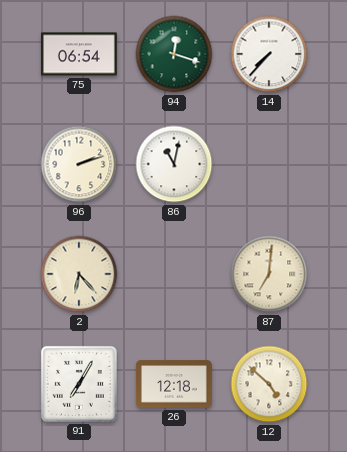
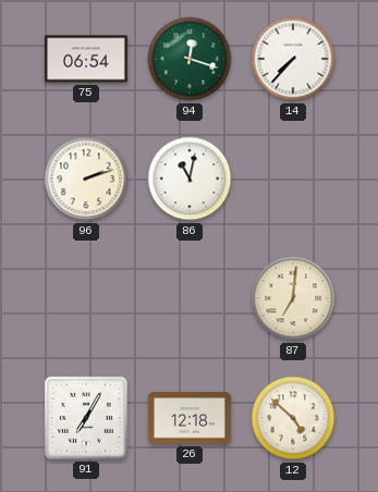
2: 6:23 -> none
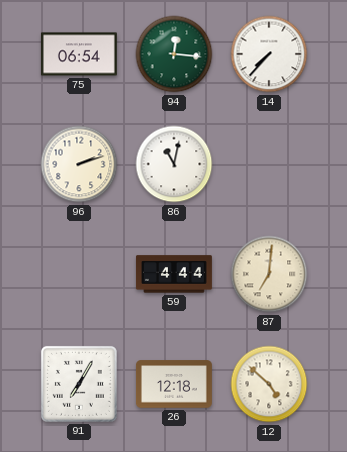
94: 12:18 -> 12:16
59: none -> 4:44
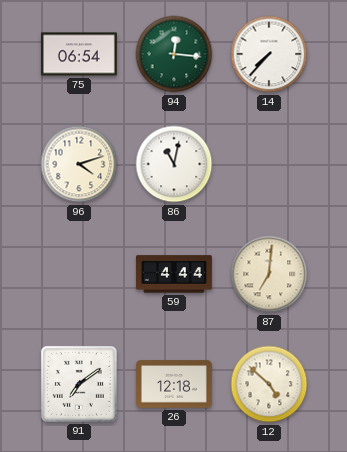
96: 2:12 -> 4:12
91: 7:05 -> 7:09
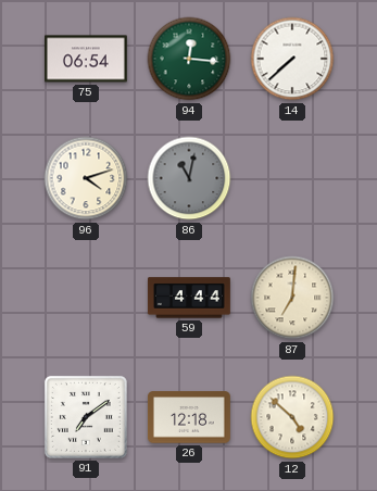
14: 7:37 -> 7:38
86 dial: white -> grey
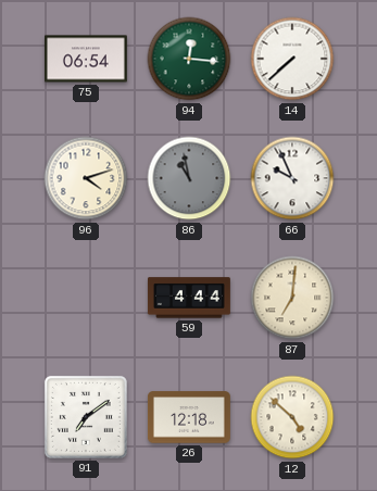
86: 11:02 -> 10:58
66: none -> 9:56
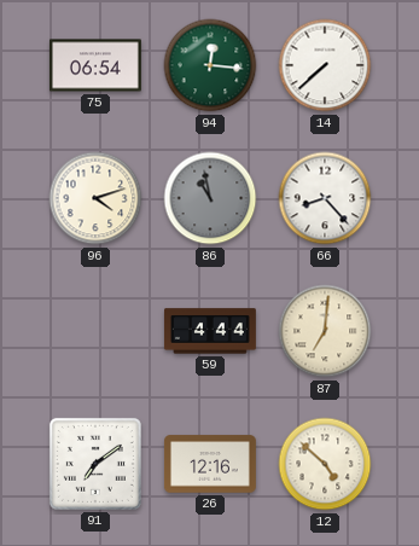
66: 9:56 -> 8:23
26: 12:18 -> 12:16
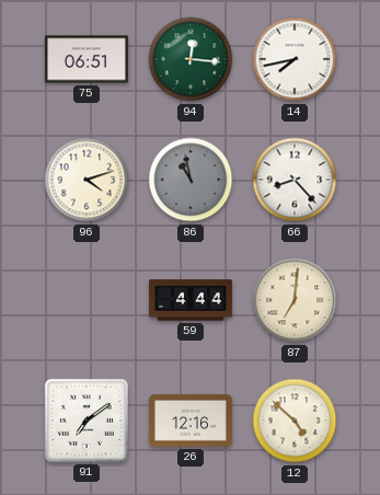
75: 06:54 -> 06:51
14: 7:38 -> 7:43
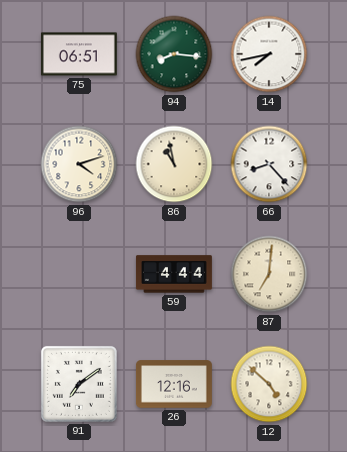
94: 12:16 -> 8:16
86 dial: grey -> cream
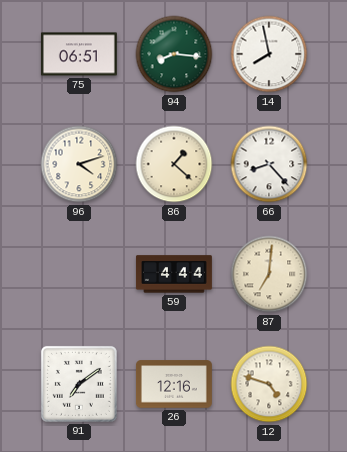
14: 7:43 -> 7:58
86: 10:58 -> 1:22
12: 4:52 -> 4:48
